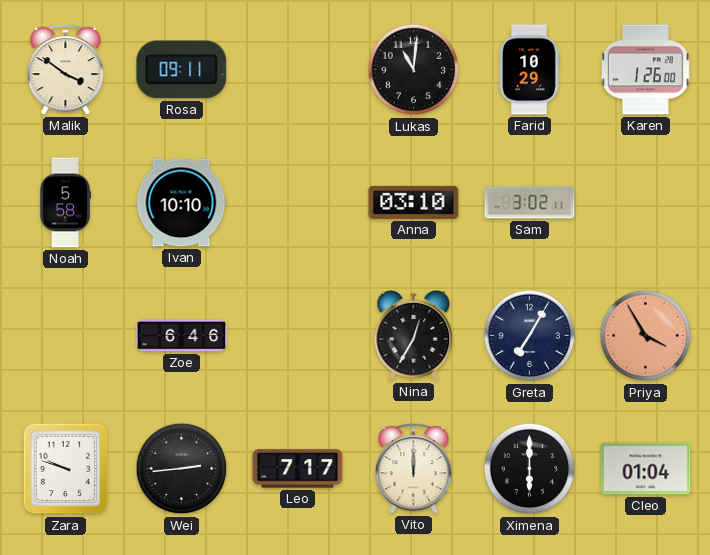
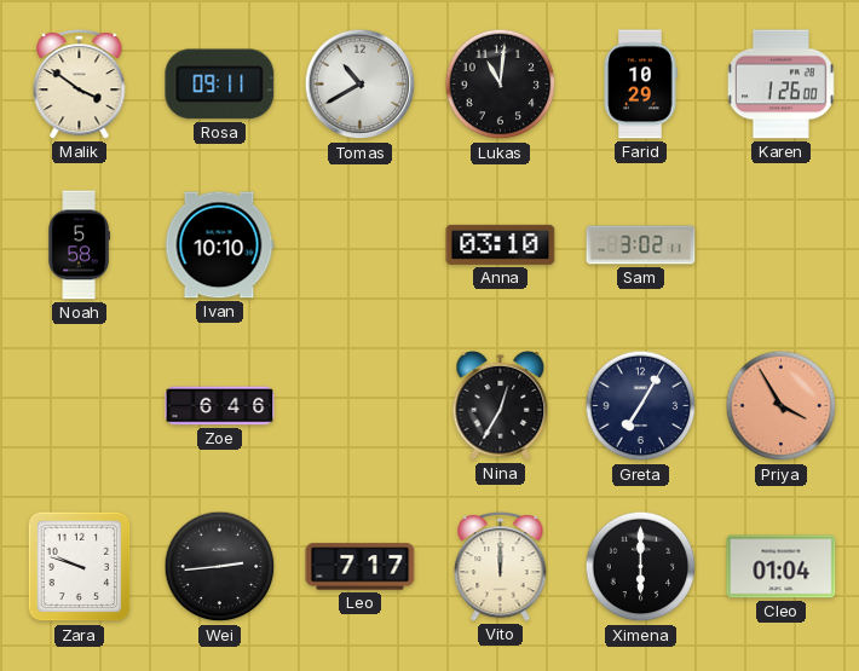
Tomas: none -> 10:40
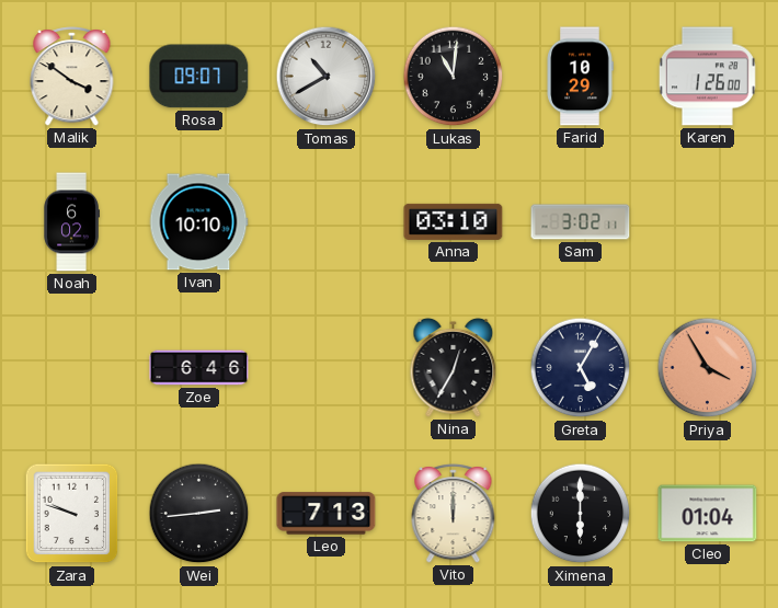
Rosa: 09:11 -> 09:07
Noah: 5:58 -> 6:02
Greta: 7:05 -> 5:05
Leo: 7:17 -> 7:13
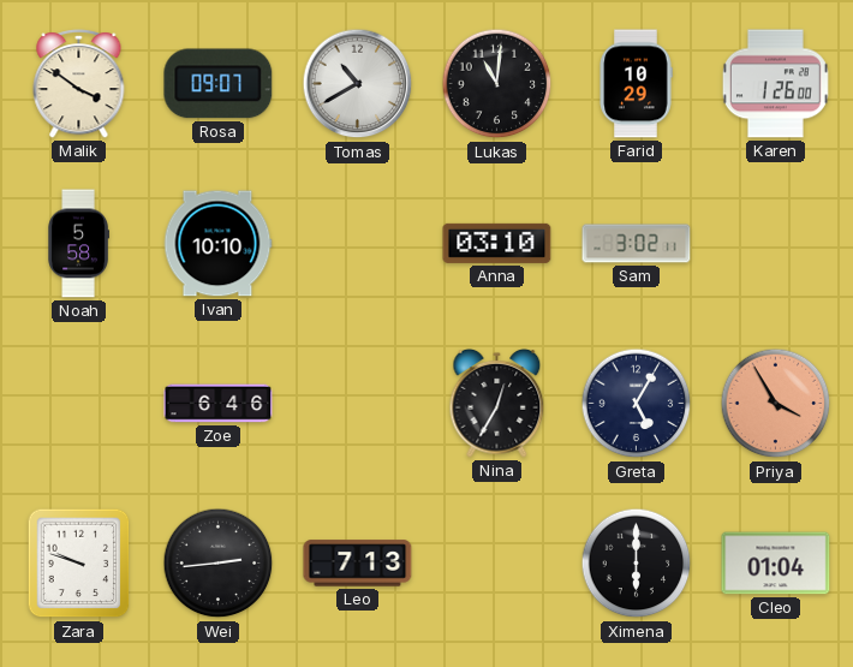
Noah: 6:02 -> 5:58
Vito: 12:00 -> none
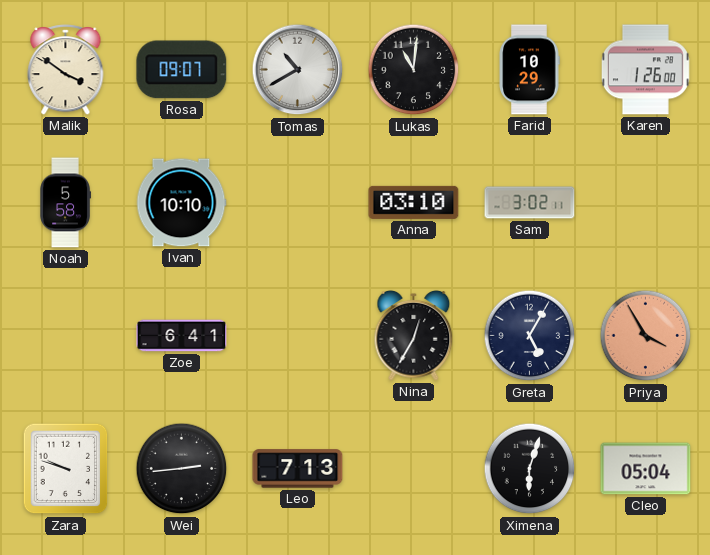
Zoe: 6:46 -> 6:41
Ximena: 6:00 -> 6:03
Cleo: 01:04 -> 05:04
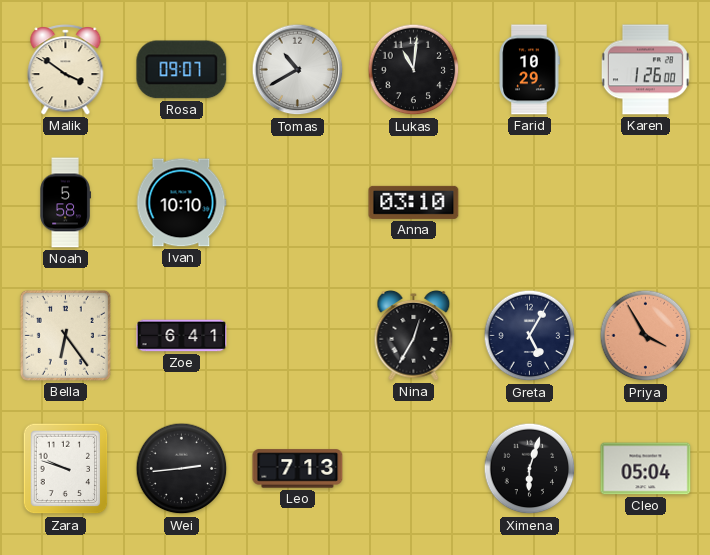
Sam: 3:02 -> none
Bella: none -> 6:24
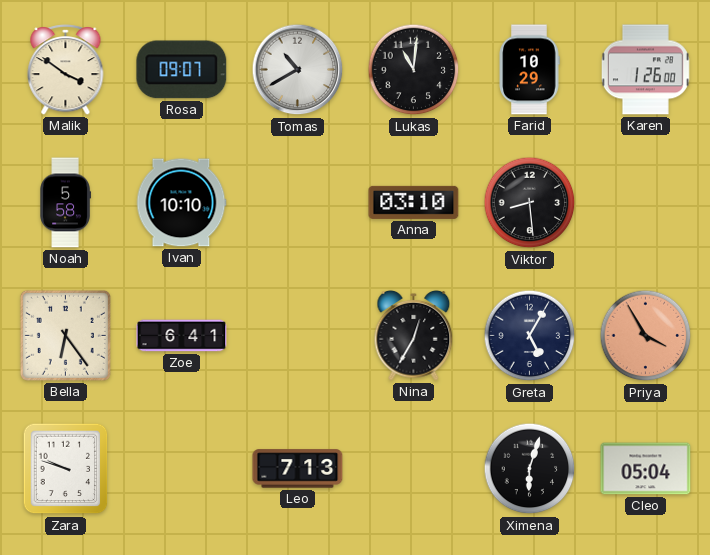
Viktor: none -> 8:29
Wei: 2:44 -> none
